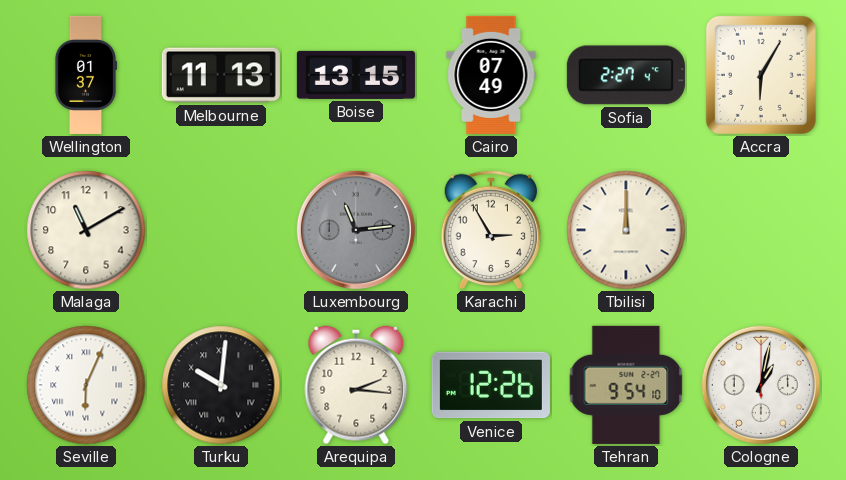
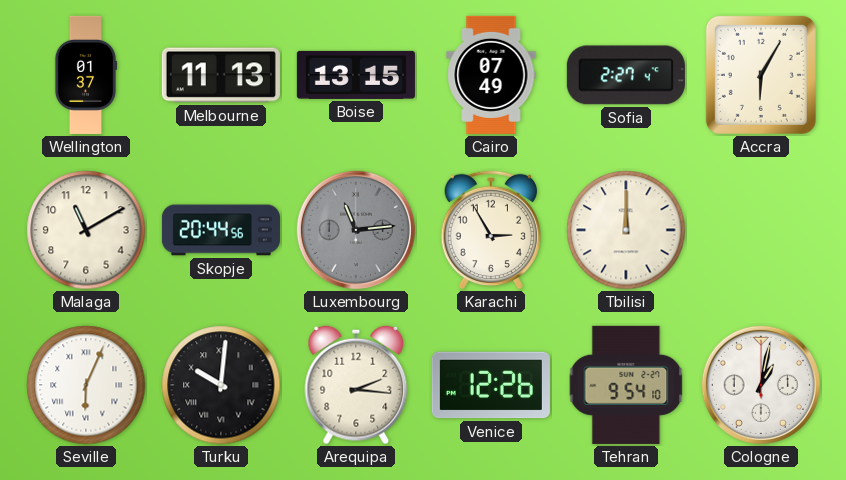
Skopje: none -> 20:44
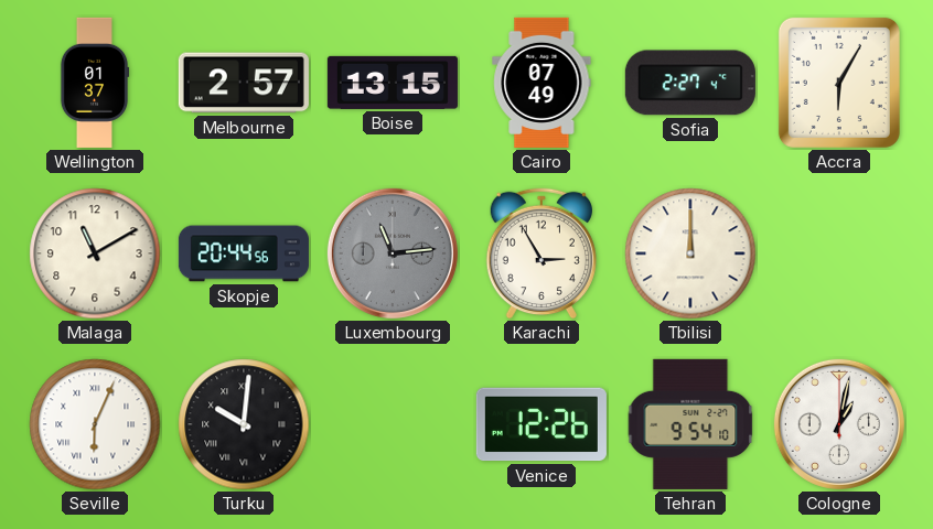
Melbourne: 11:13 -> 2:57
Arequipa: 2:16 -> none
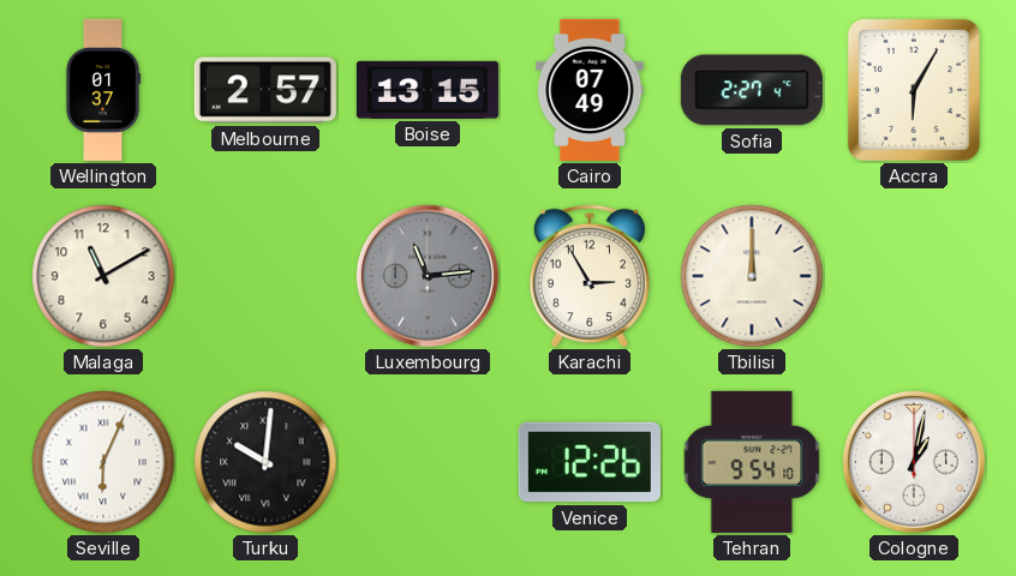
Skopje: 20:44 -> none
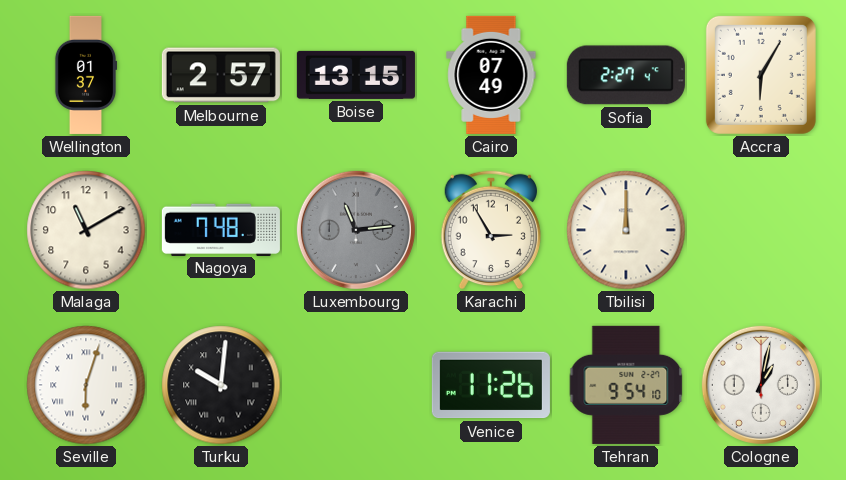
Nagoya: none -> 7:48
Seville: 6:04 -> 6:03
Venice: 12:26 -> 11:26
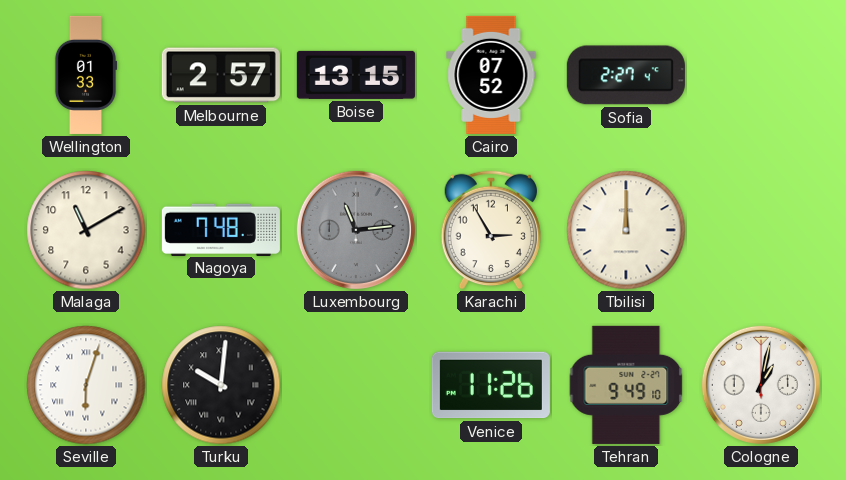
Wellington: 01:37 -> 01:33
Cairo: 07:49 -> 07:52
Accra: 6:05 -> none
Tehran: 9:54 -> 9:49
